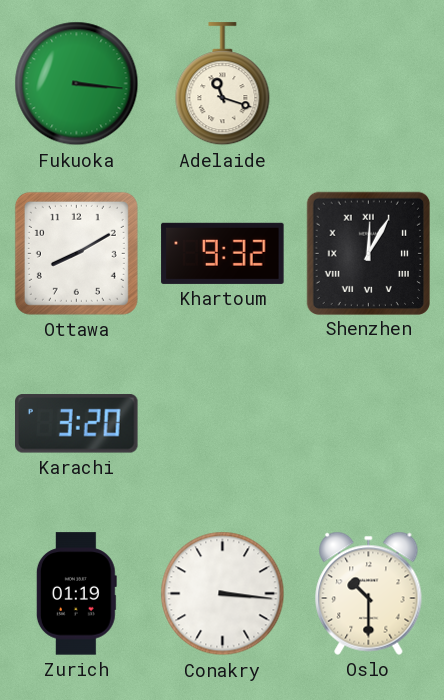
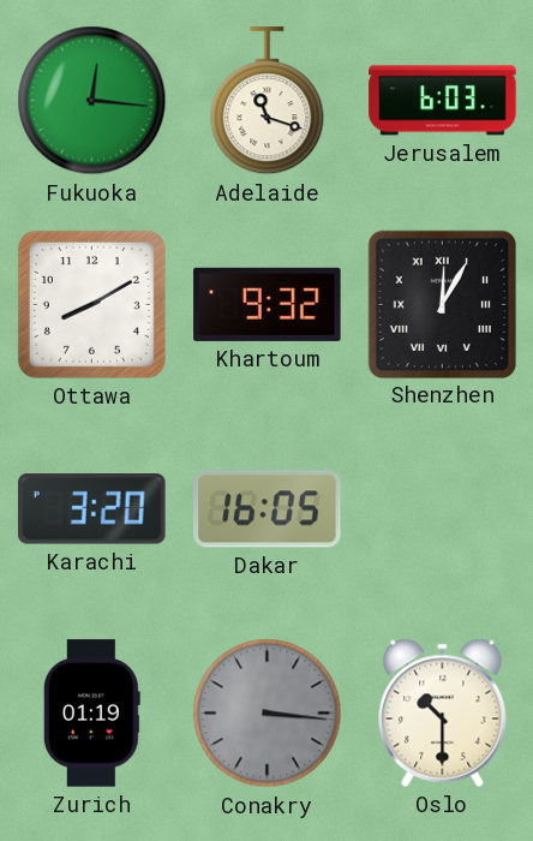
Fukuoka: 3:16 -> 12:16
Jerusalem: none -> 6:03
Dakar: none -> 16:05
Conakry dial: white -> grey
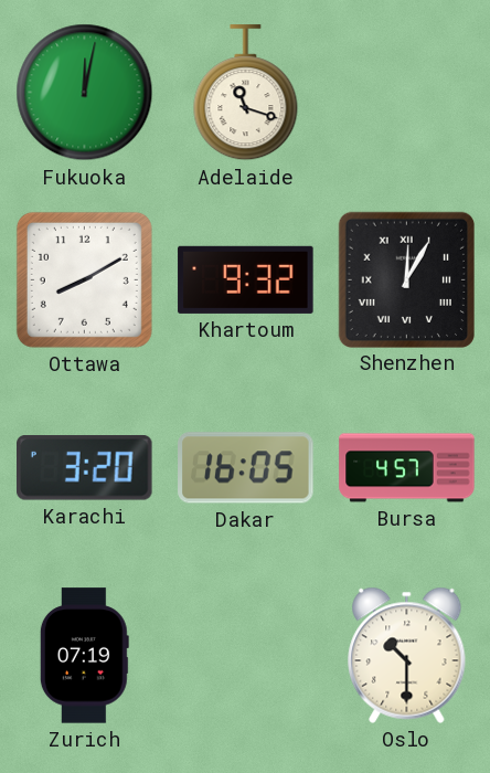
Fukuoka: 12:16 -> 12:02
Jerusalem: 6:03 -> none
Bursa: none -> 4:57
Zurich: 01:19 -> 07:19
Conakry: 3:16 -> none
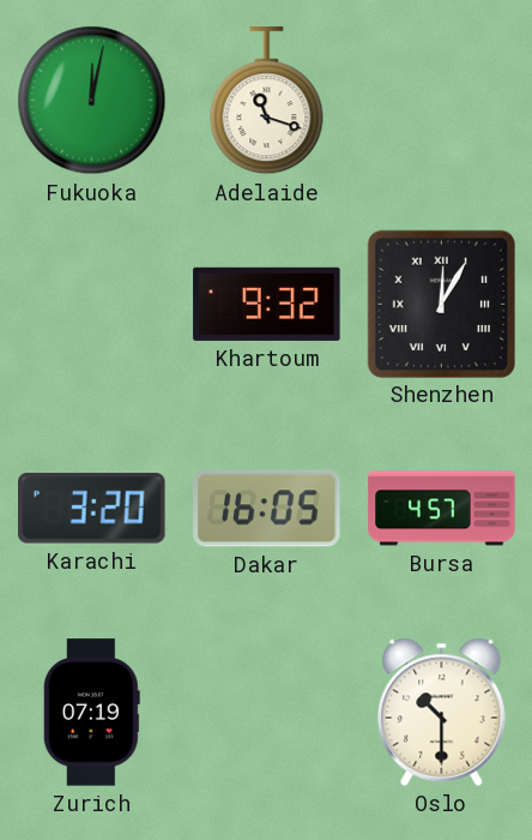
Ottawa: 8:10 -> none
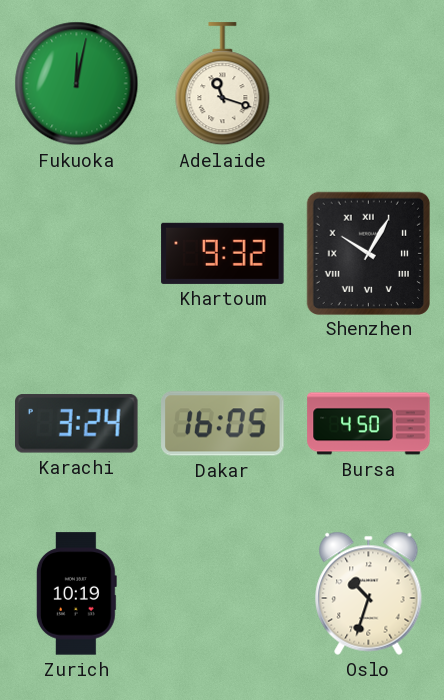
Shenzhen: 12:05 -> 10:05
Karachi: 3:20 -> 3:24
Bursa: 4:57 -> 4:50
Zurich: 07:19 -> 10:19
Oslo: 10:30 -> 10:33
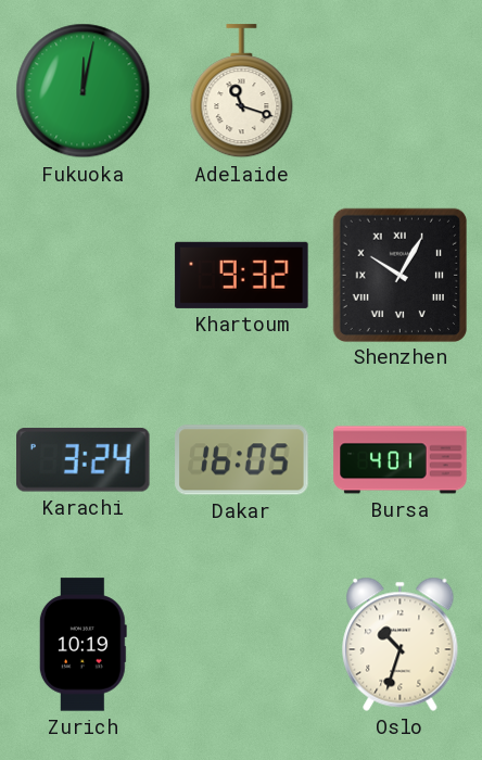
Bursa: 4:50 -> 4:01
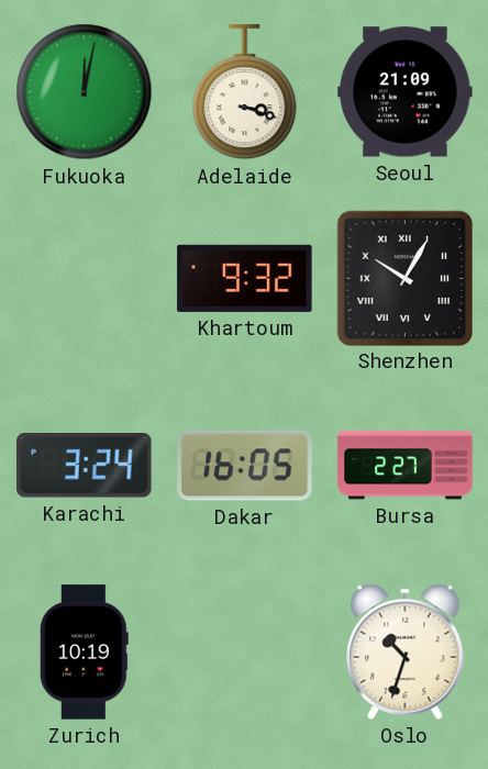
Adelaide: 11:18 -> 3:18
Seoul: none -> 21:09
Bursa: 4:01 -> 2:27
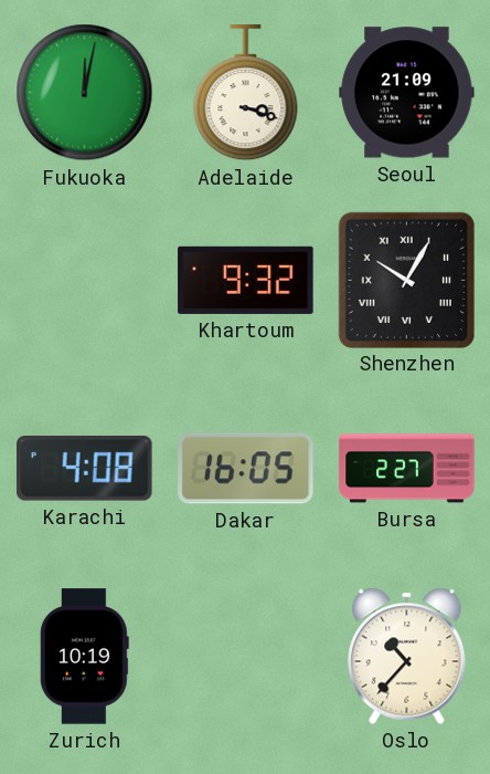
Karachi: 3:24 -> 4:08
Oslo: 10:33 -> 10:37
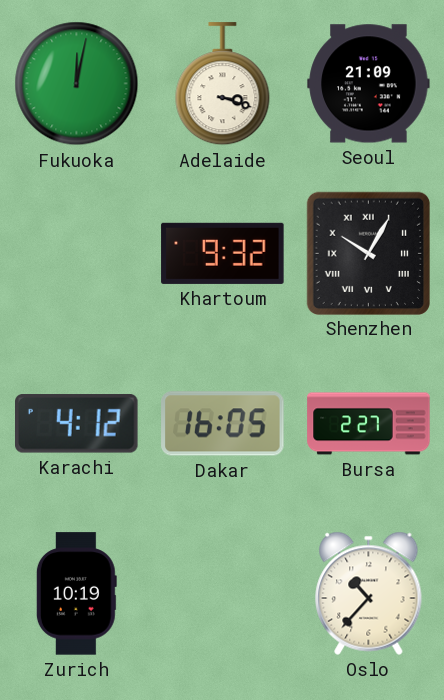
Karachi: 4:08 -> 4:12
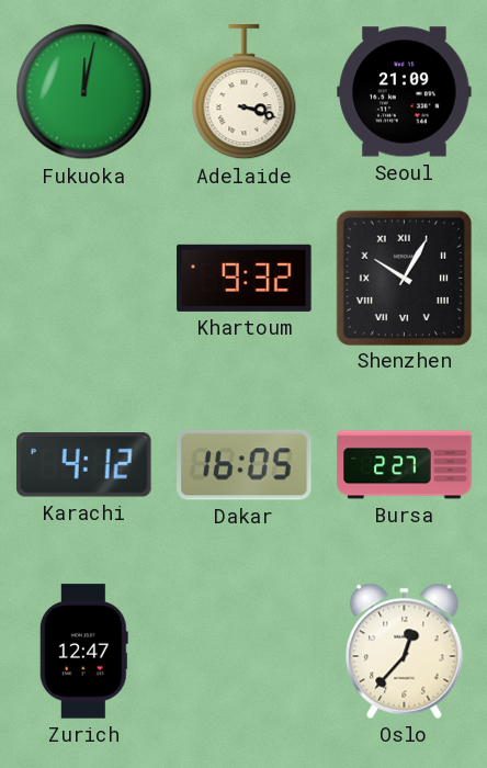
Zurich: 10:19 -> 12:47
Oslo: 10:37 -> 12:37
